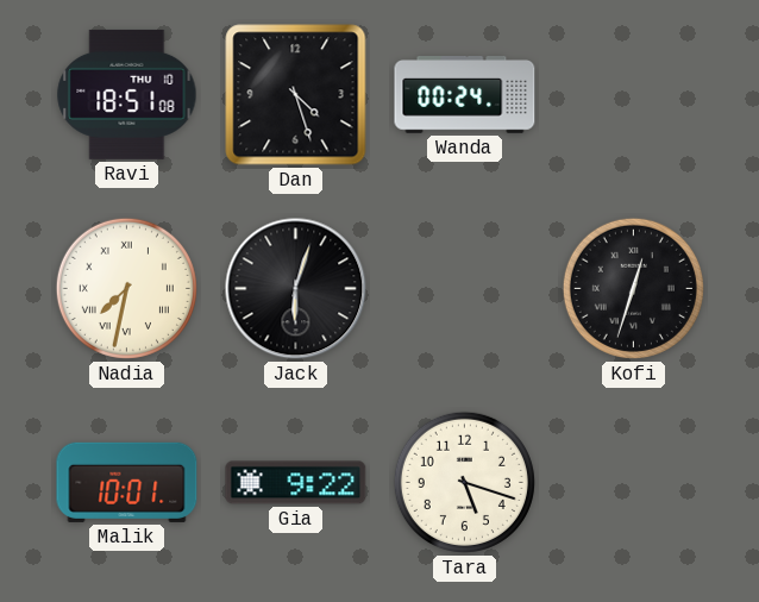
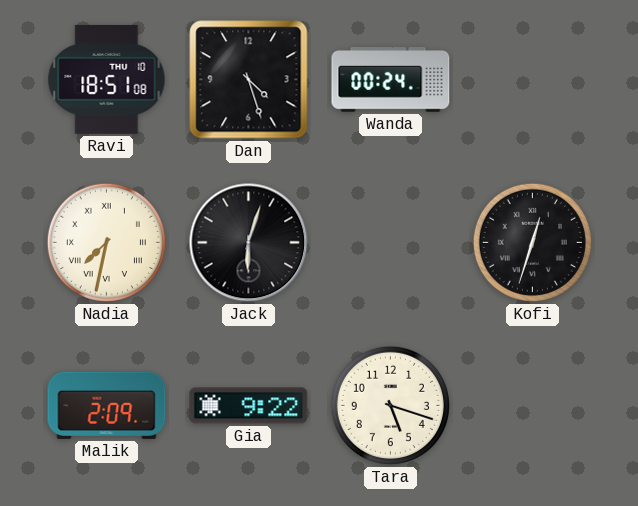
Malik: 10:01 -> 2:09
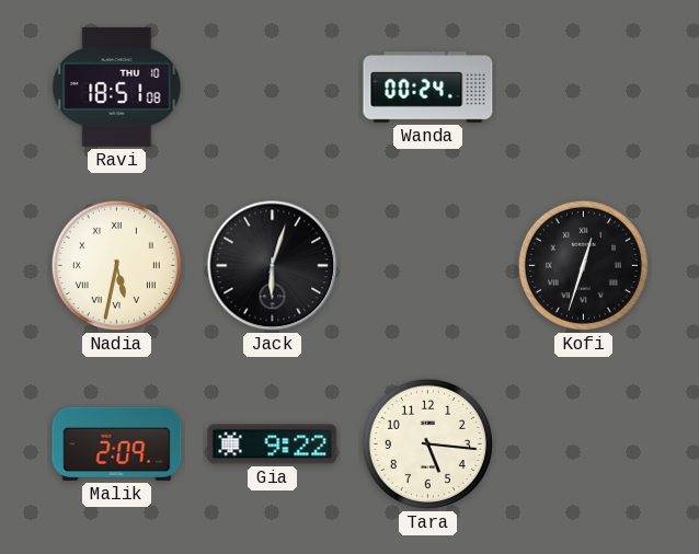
Dan: 4:27 -> none
Nadia: 7:32 -> 5:32
Tara: 5:18 -> 5:16
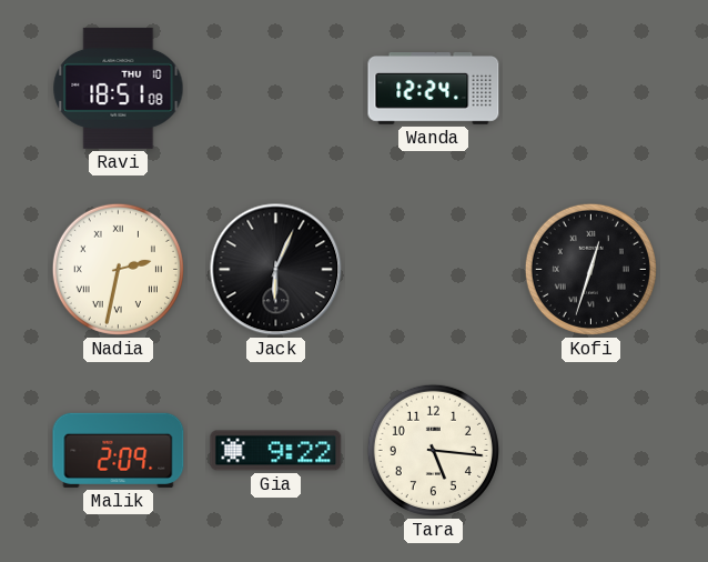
Wanda: 00:24 -> 12:24
Nadia: 5:32 -> 2:32
Jack: 6:03 -> 6:04
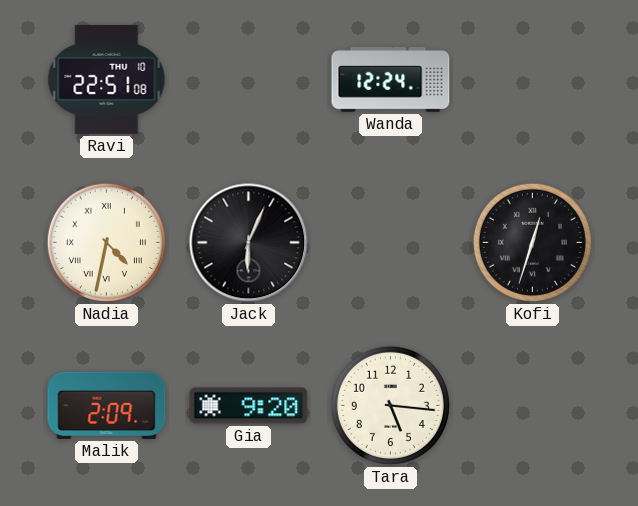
Ravi: 18:51 -> 22:51
Nadia: 2:32 -> 4:32
Gia: 9:22 -> 9:20
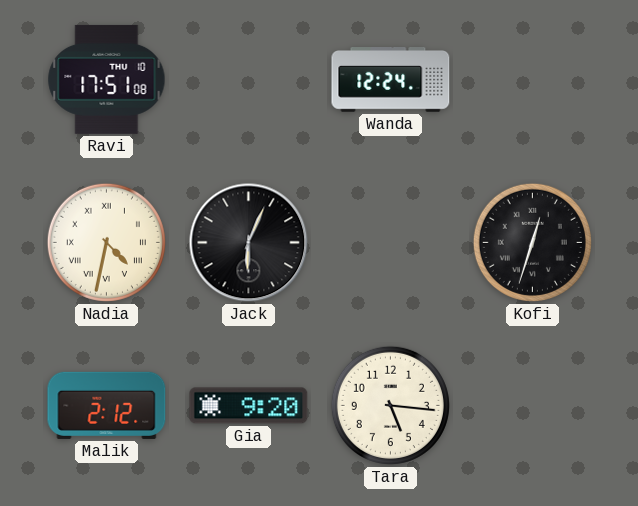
Ravi: 22:51 -> 17:51
Malik: 2:09 -> 2:12
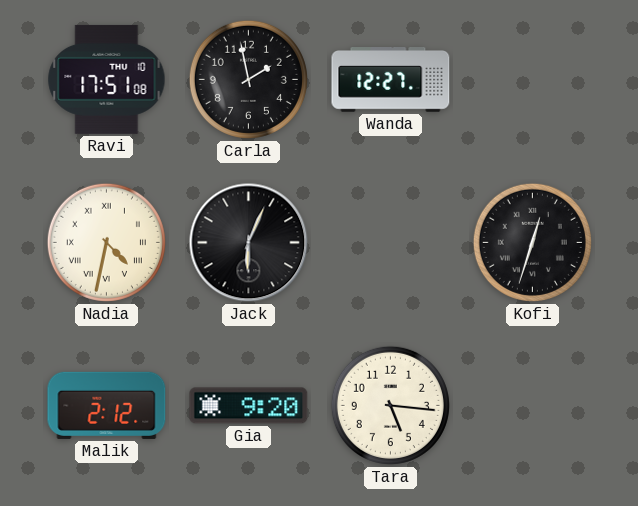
Carla: none -> 1:58
Wanda: 12:24 -> 12:27
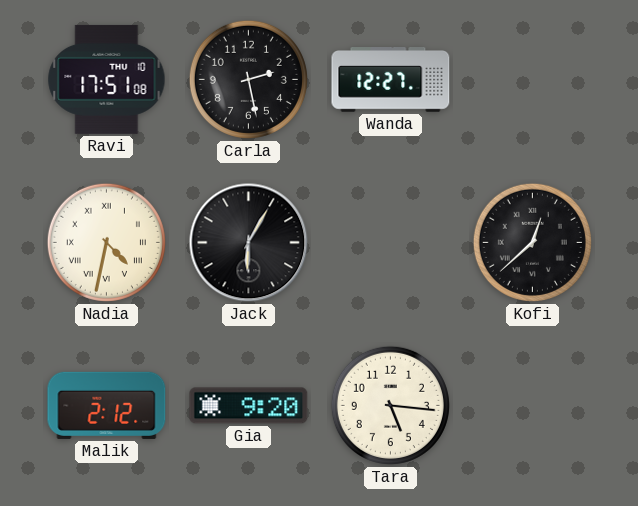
Carla: 1:58 -> 2:28
Jack: 6:04 -> 6:05
Kofi: 12:33 -> 12:38
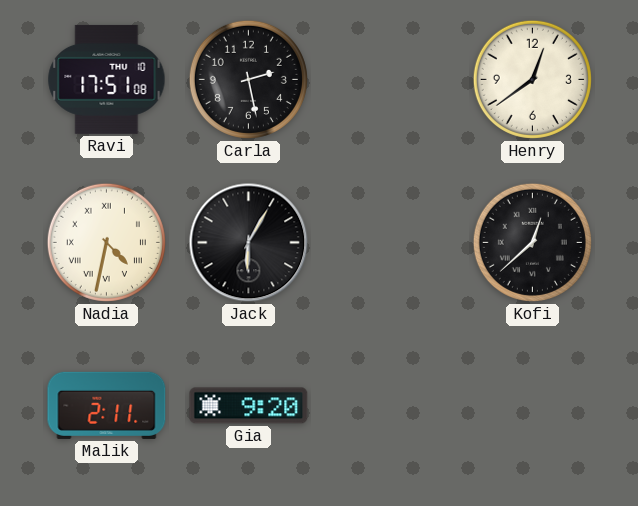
Wanda: 12:27 -> none
Henry: none -> 12:39
Malik: 2:12 -> 2:11
Tara: 5:16 -> none
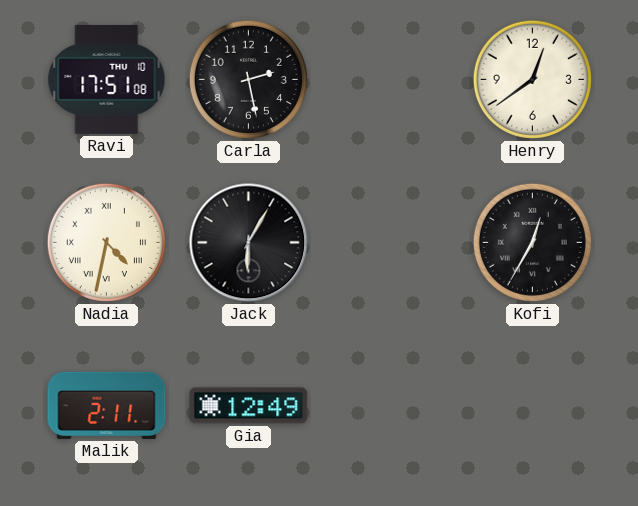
Kofi: 12:38 -> 12:35
Gia: 9:20 -> 12:49
